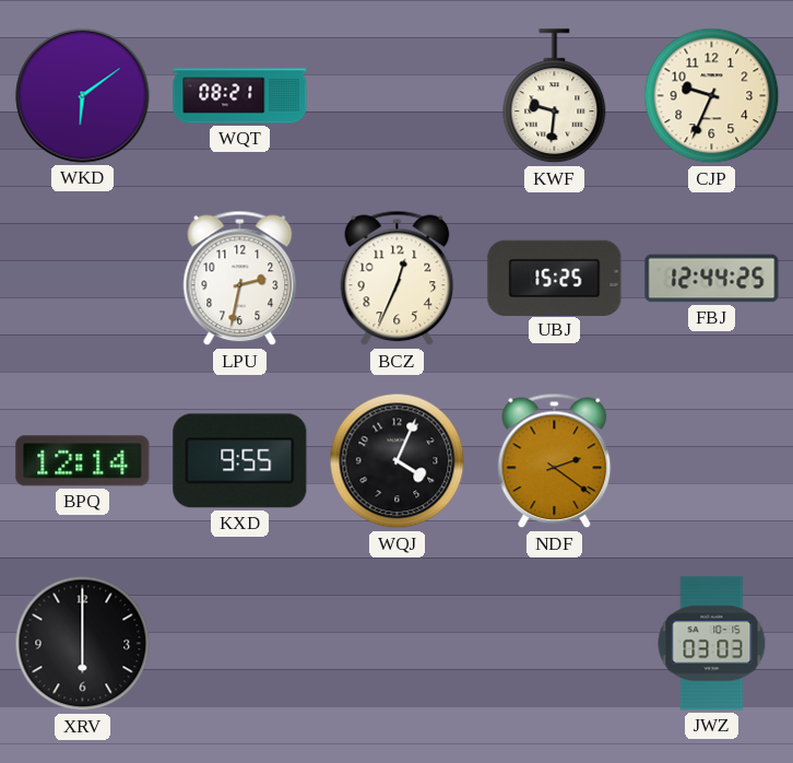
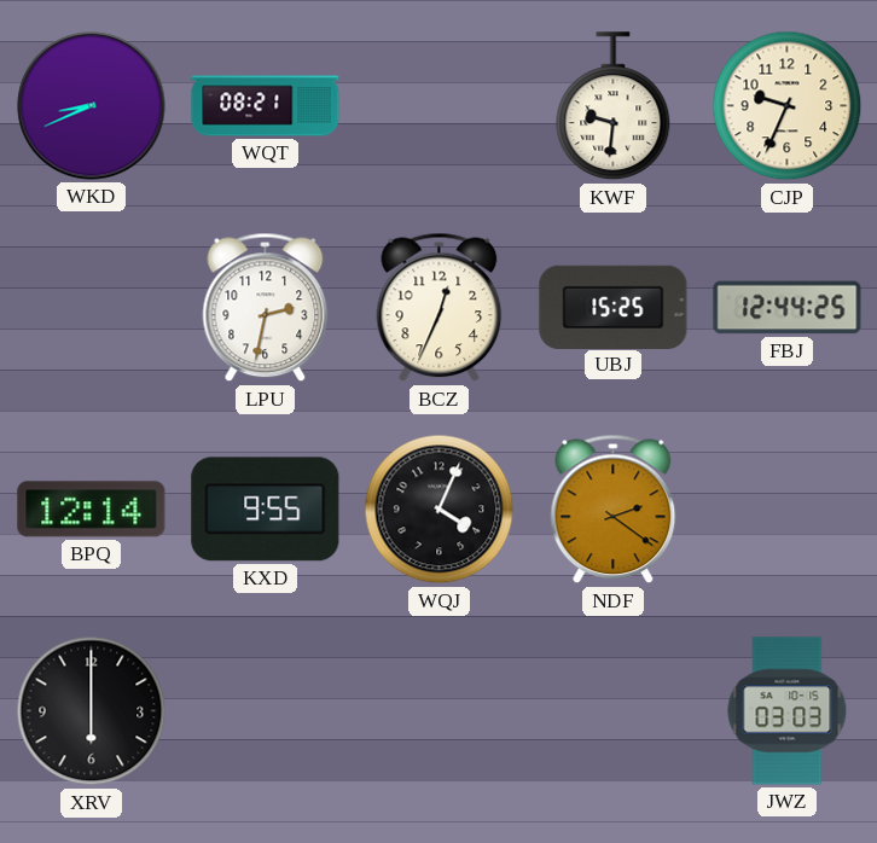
WKD: 6:09 -> 8:41
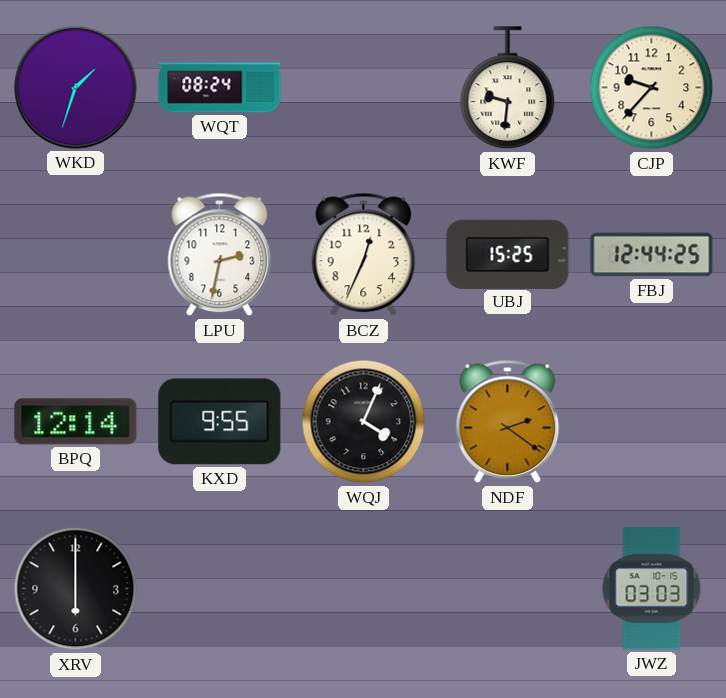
WKD: 8:41 -> 1:33
WQT: 08:21 -> 08:24
CJP: 9:34 -> 9:37
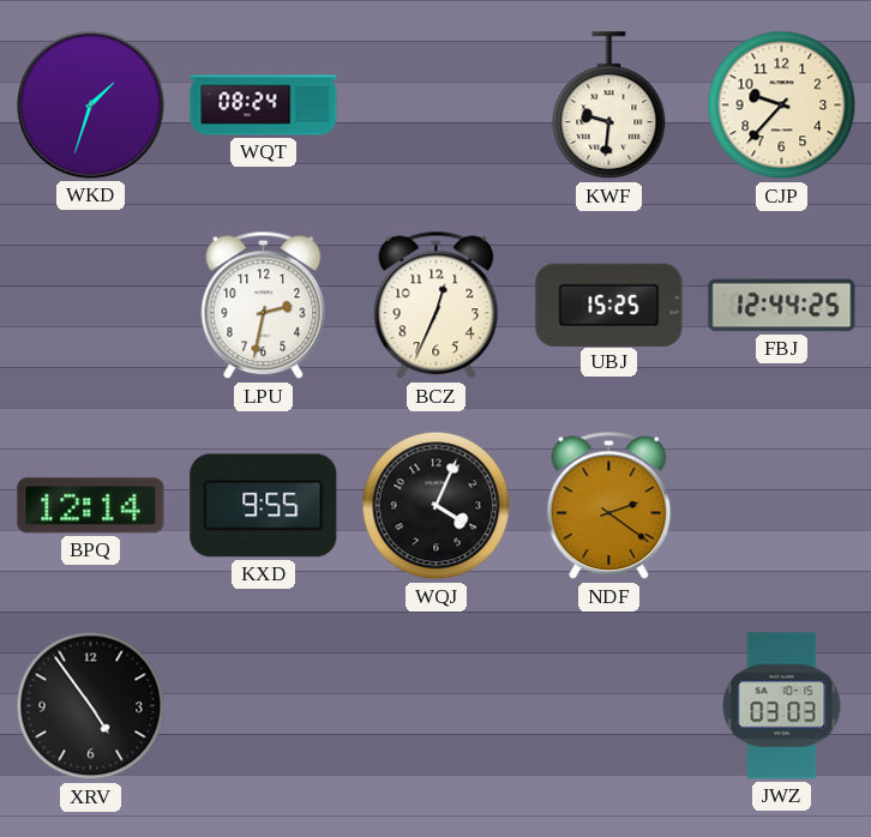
XRV: 6:00 -> 4:54
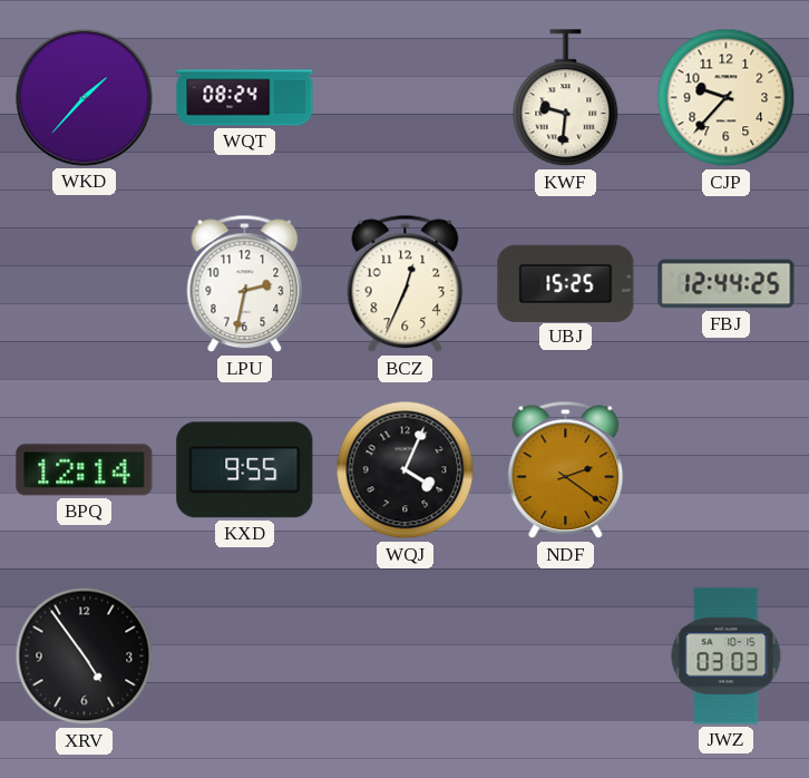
WKD: 1:33 -> 1:37
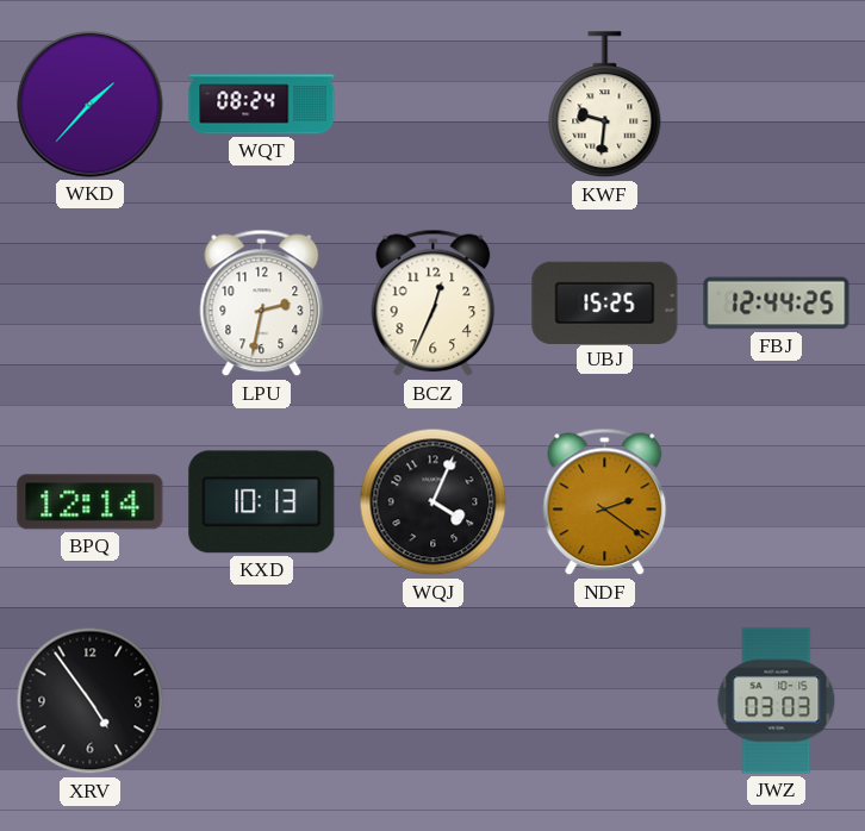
CJP: 9:37 -> none
KXD: 9:55 -> 10:13
